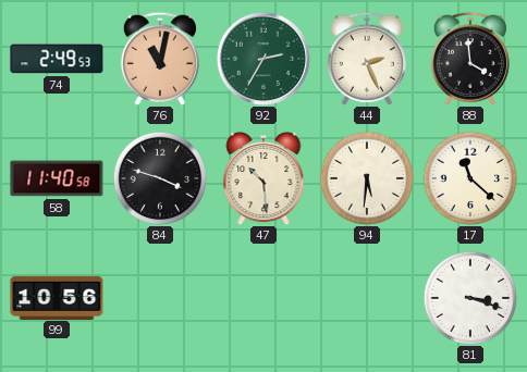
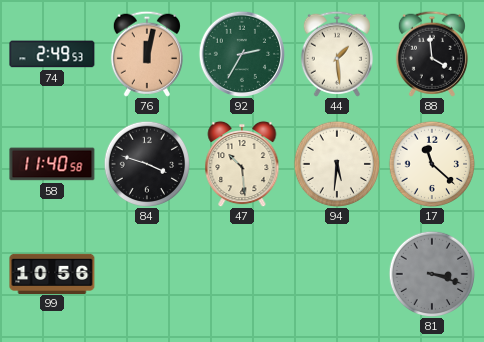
76: 11:02 -> 12:02
44: 2:26 -> 1:29
81 dial: white -> grey
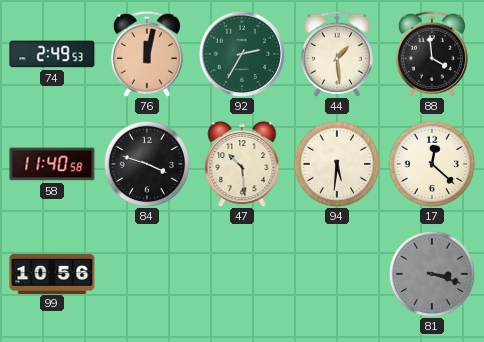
17: 11:22 -> 12:22
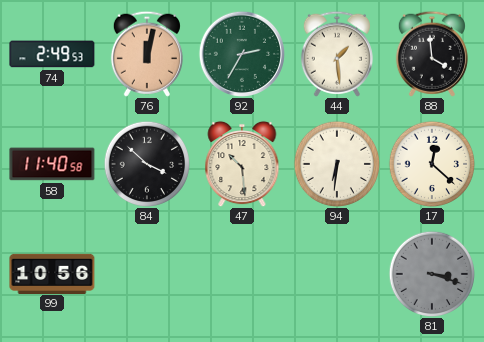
84: 3:48 -> 3:52
94: 5:31 -> 6:31
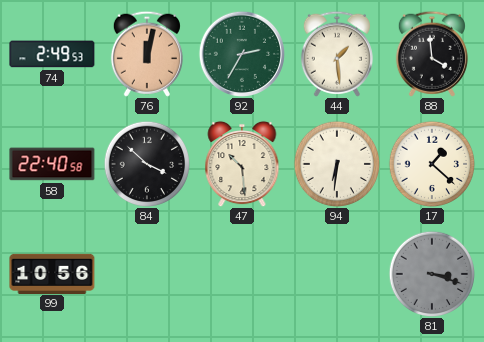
58: 11:40 -> 22:40
17: 12:22 -> 1:22
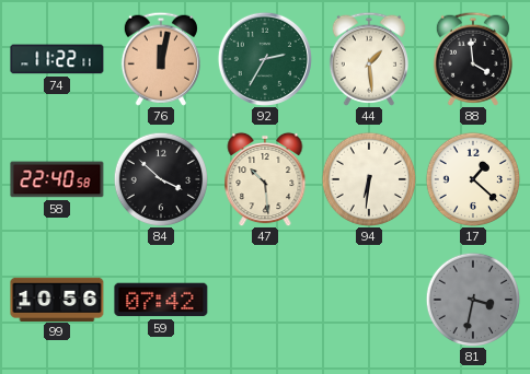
74: 2:49 -> 11:22
59: none -> 07:42
81: 3:18 -> 3:32
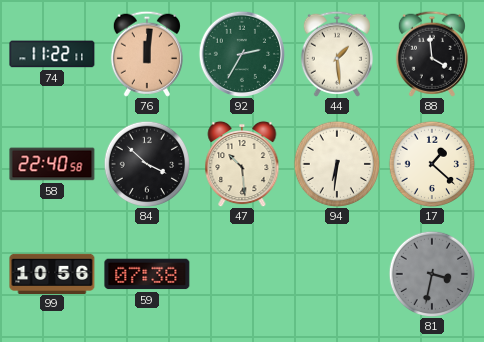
76: 12:02 -> 12:01
59: 07:42 -> 07:38
